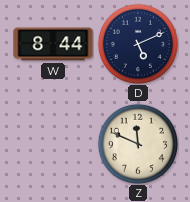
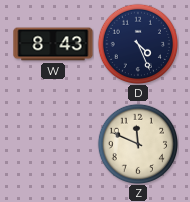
W: 8:44 -> 8:43
D: 5:11 -> 4:26
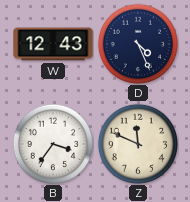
W: 8:43 -> 12:43
B: none -> 3:36
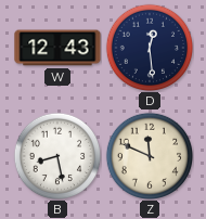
D: 4:26 -> 12:29
B: 3:36 -> 8:28
